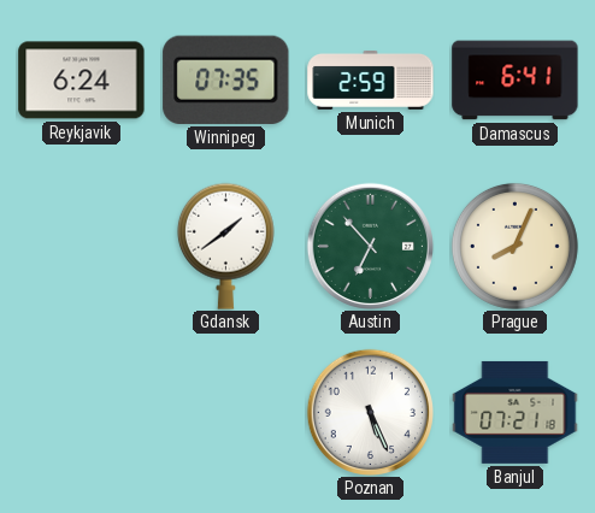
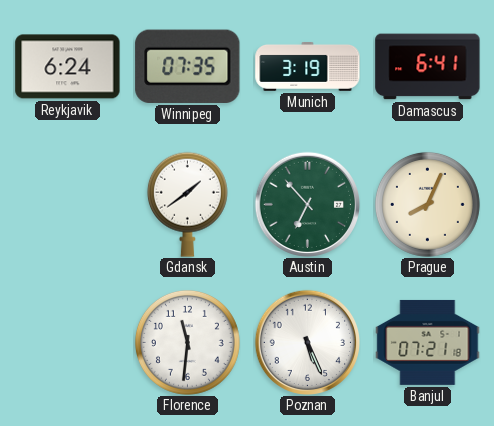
Munich: 2:59 -> 3:19
Florence: none -> 11:31
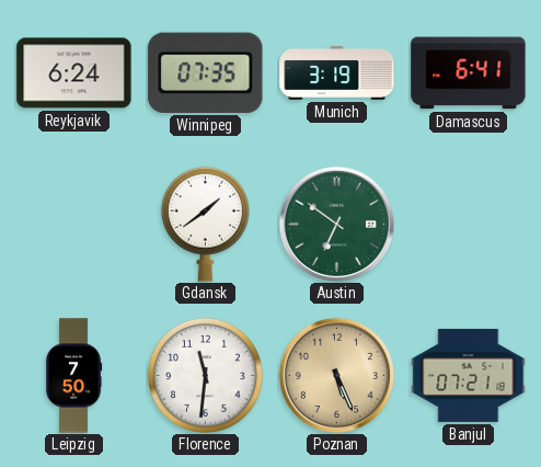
Austin: 6:53 -> 6:51
Prague: 8:04 -> none
Leipzig: none -> 7:50
Poznan dial: white -> champagne
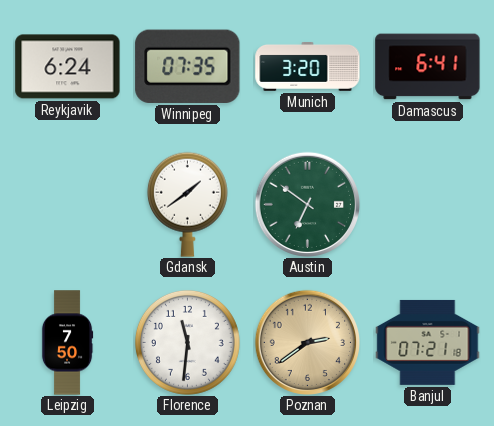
Munich: 3:19 -> 3:20
Poznan: 5:26 -> 2:39
